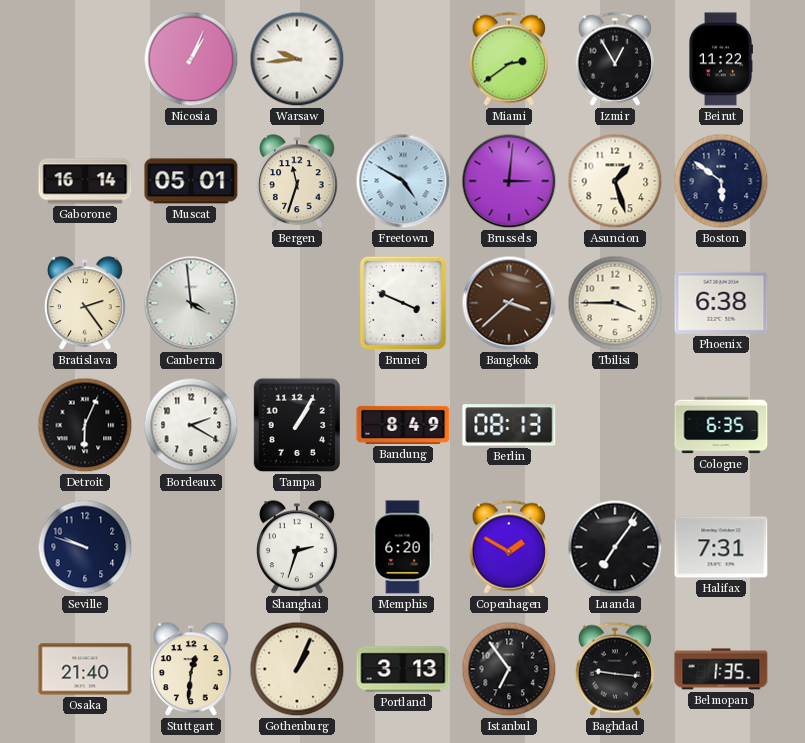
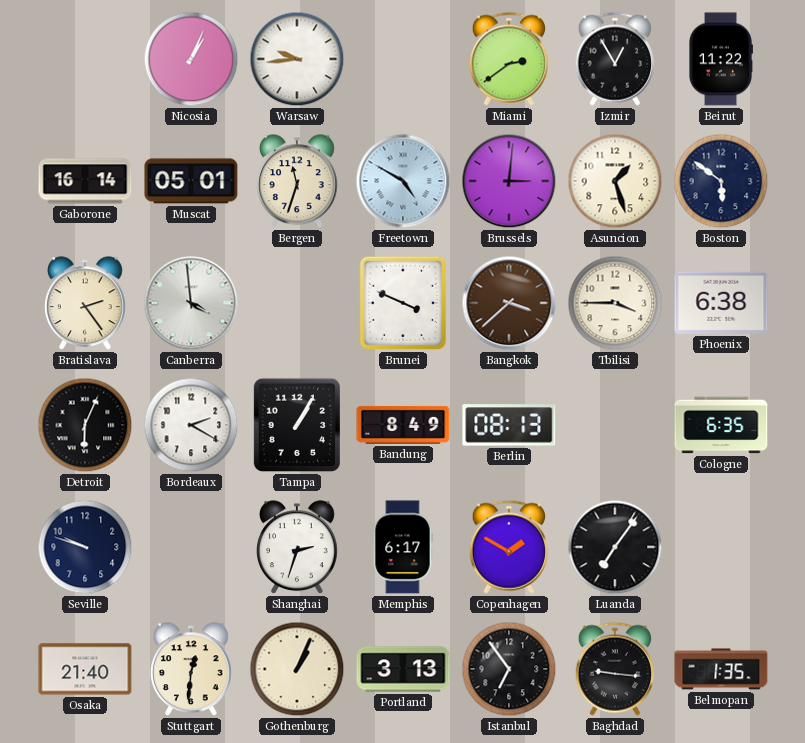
Memphis: 6:20 -> 6:17
Halifax: 7:31 -> none
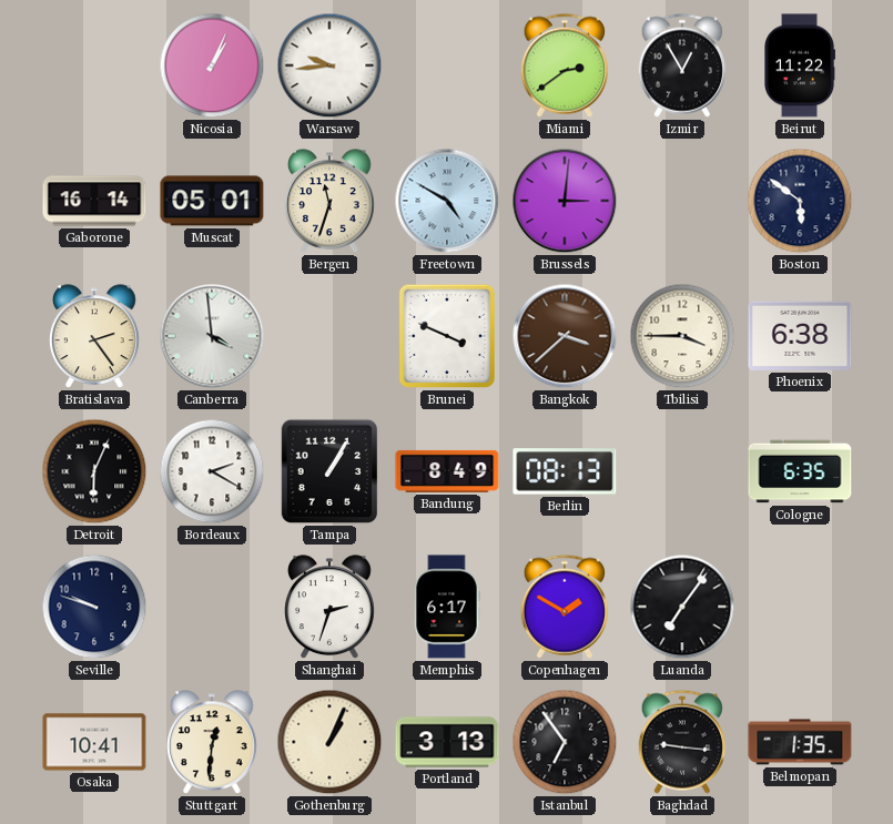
Asuncion: 1:27 -> none
Osaka: 21:40 -> 10:41
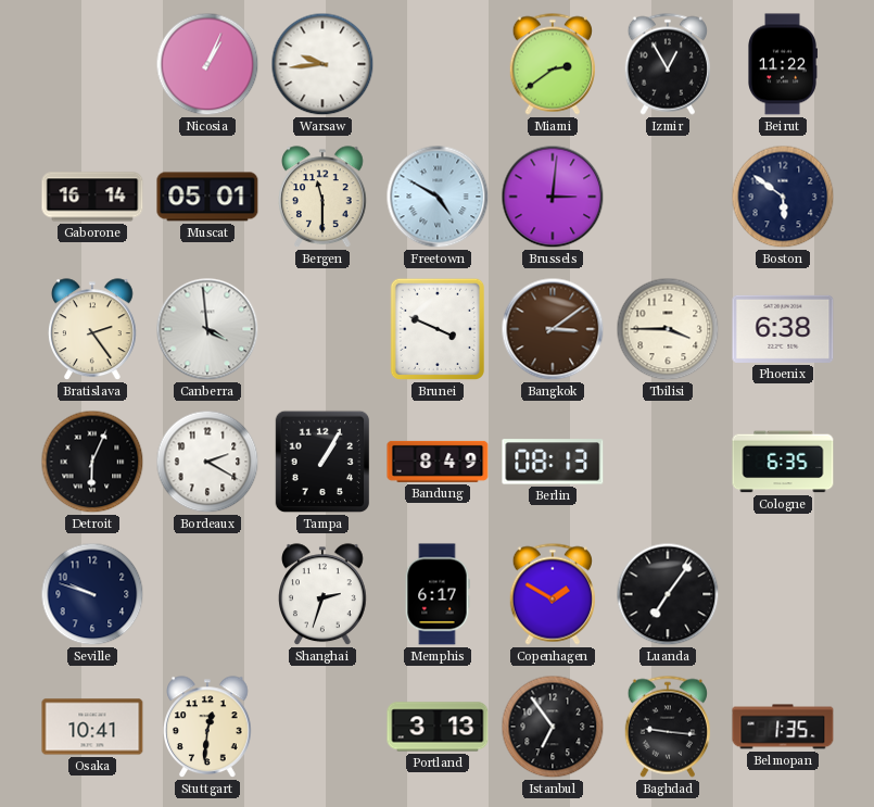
Bergen: 11:33 -> 11:30
Bangkok: 3:38 -> 3:09
Gothenburg: 1:04 -> none
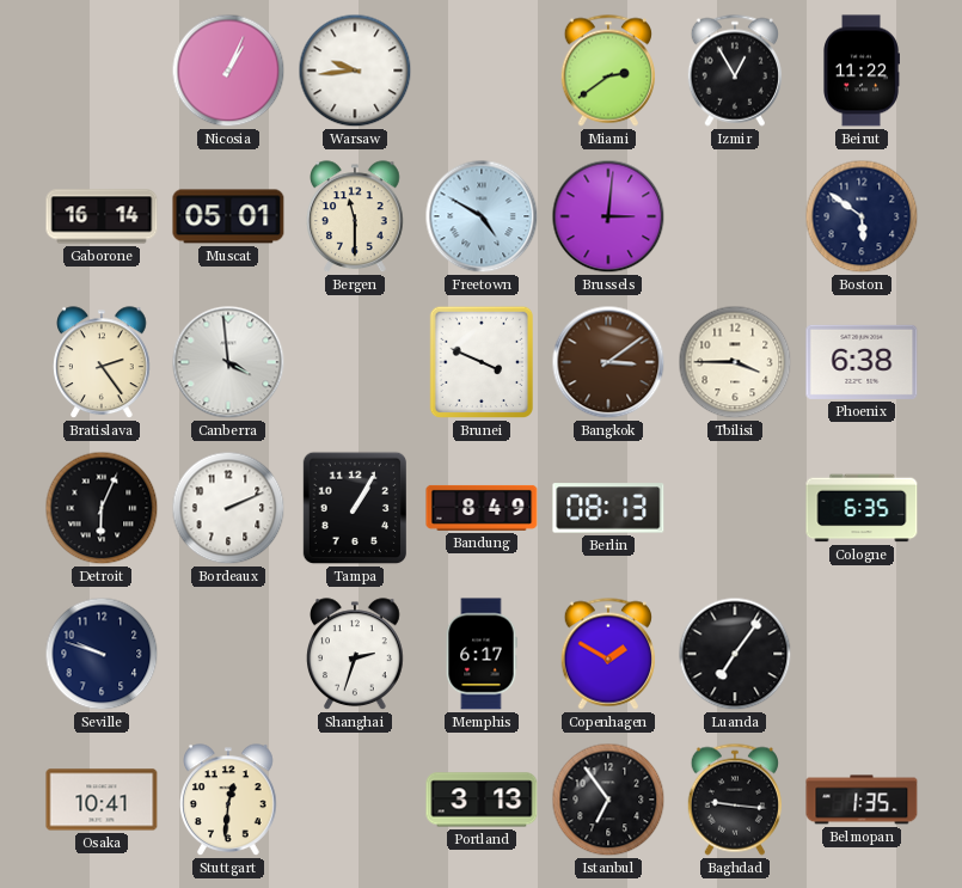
Bordeaux: 2:20 -> 2:11
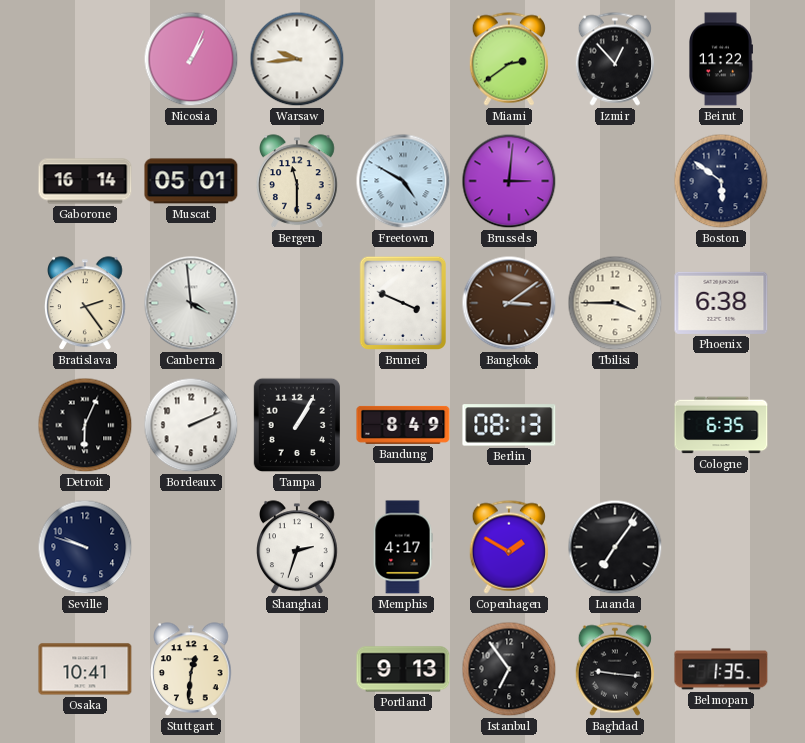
Izmir: 12:55 -> 12:53
Memphis: 6:17 -> 4:17
Portland: 3:13 -> 9:13
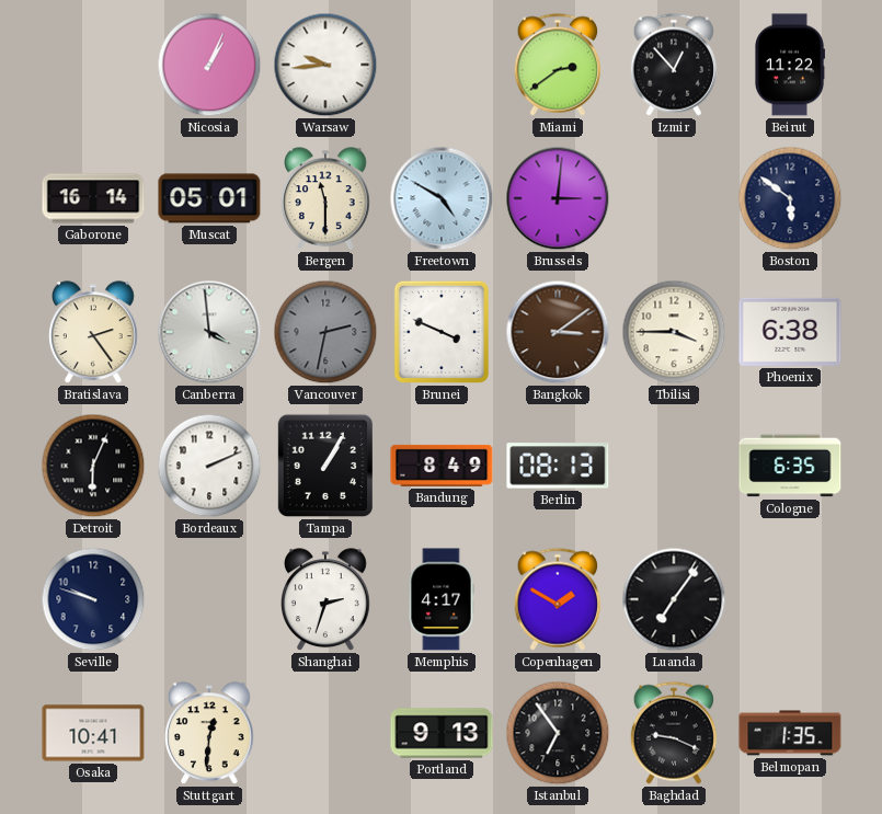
Vancouver: none -> 2:32
Baghdad: 9:16 -> 9:19
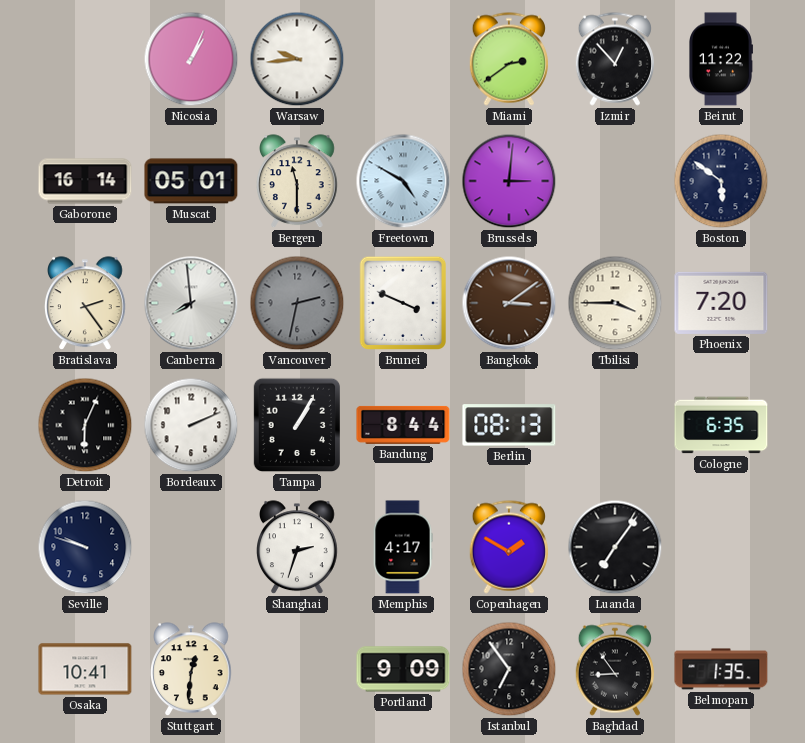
Canberra: 3:59 -> 7:59
Phoenix: 6:38 -> 7:20
Bandung: 8:49 -> 8:44
Portland: 9:13 -> 9:09
Baghdad: 9:19 -> 8:54
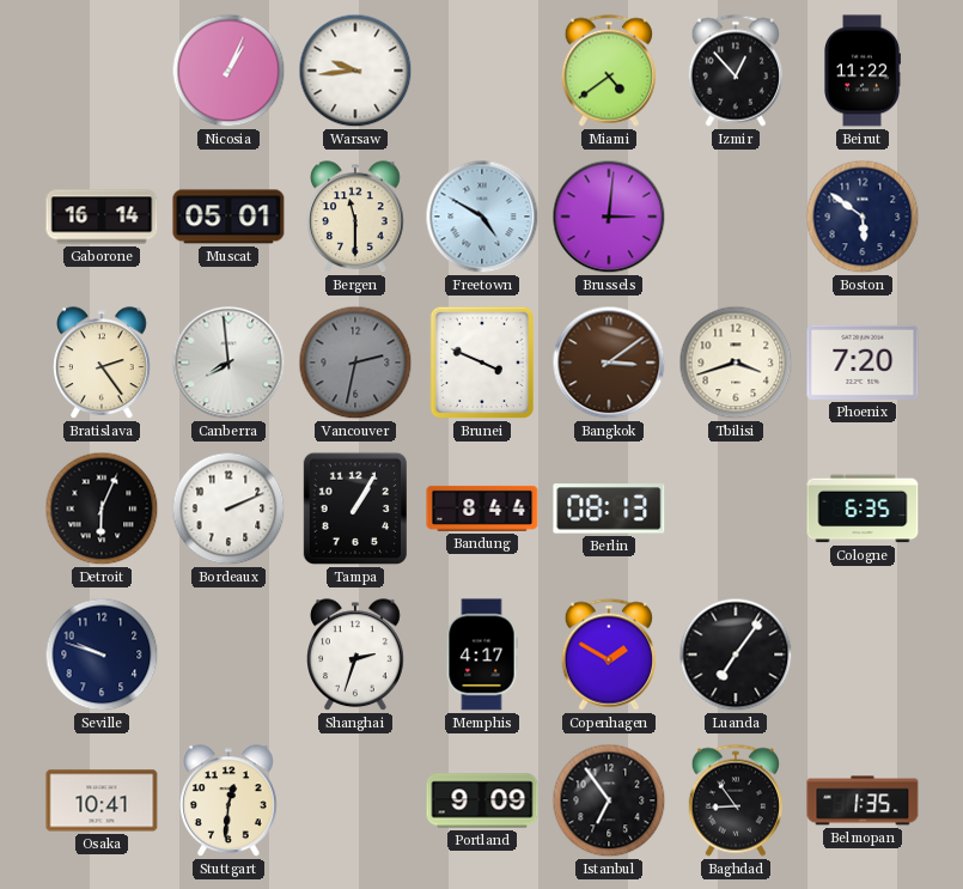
Miami: 2:39 -> 4:39
Tbilisi: 3:45 -> 3:42
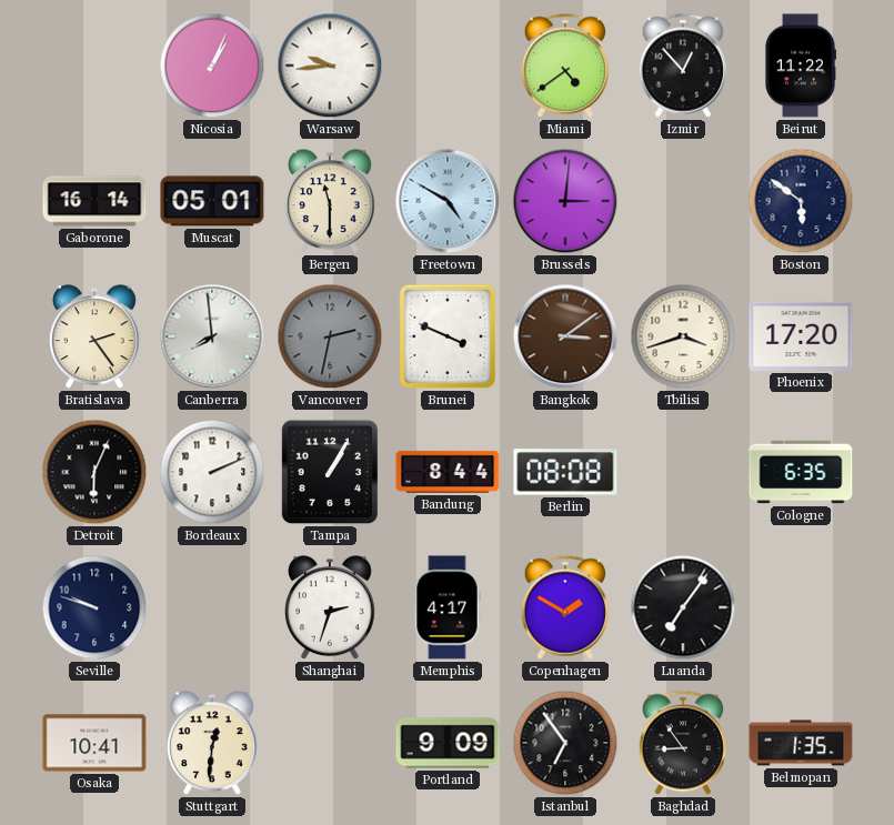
Phoenix: 7:20 -> 17:20
Berlin: 08:13 -> 08:08
